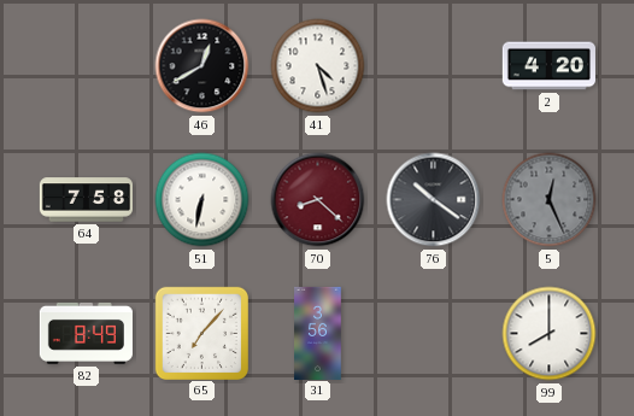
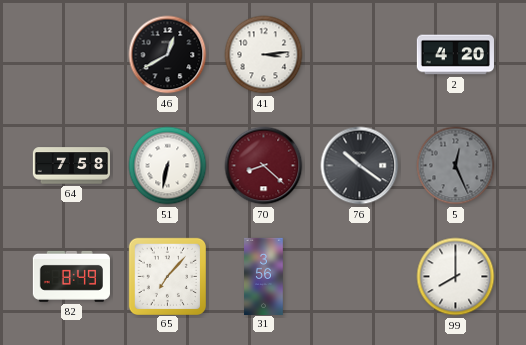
41: 4:27 -> 3:14
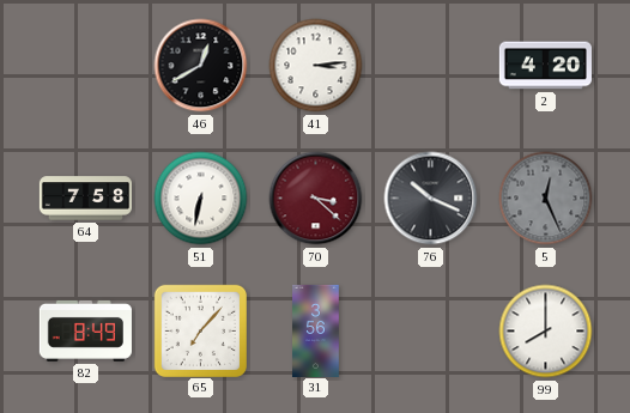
70: 8:22 -> 3:22
76: 10:21 -> 10:19
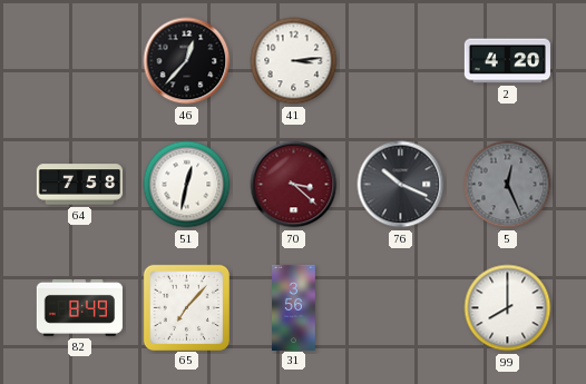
46: 12:40 -> 12:37
51: 6:32 -> 12:32
